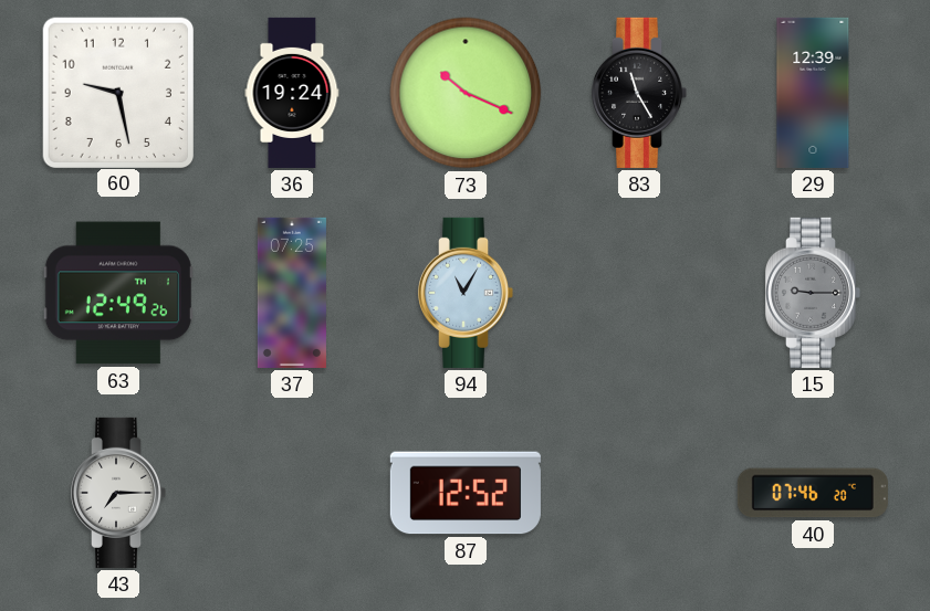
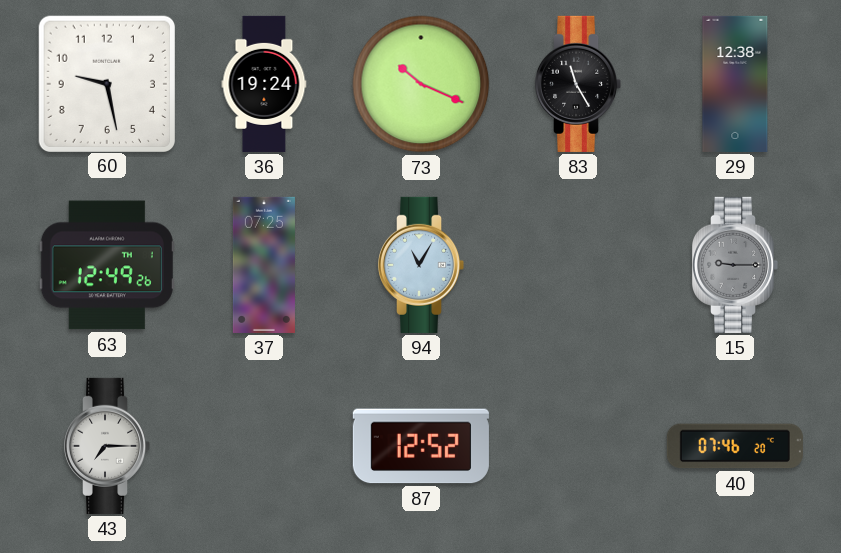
29: 12:39 -> 12:38
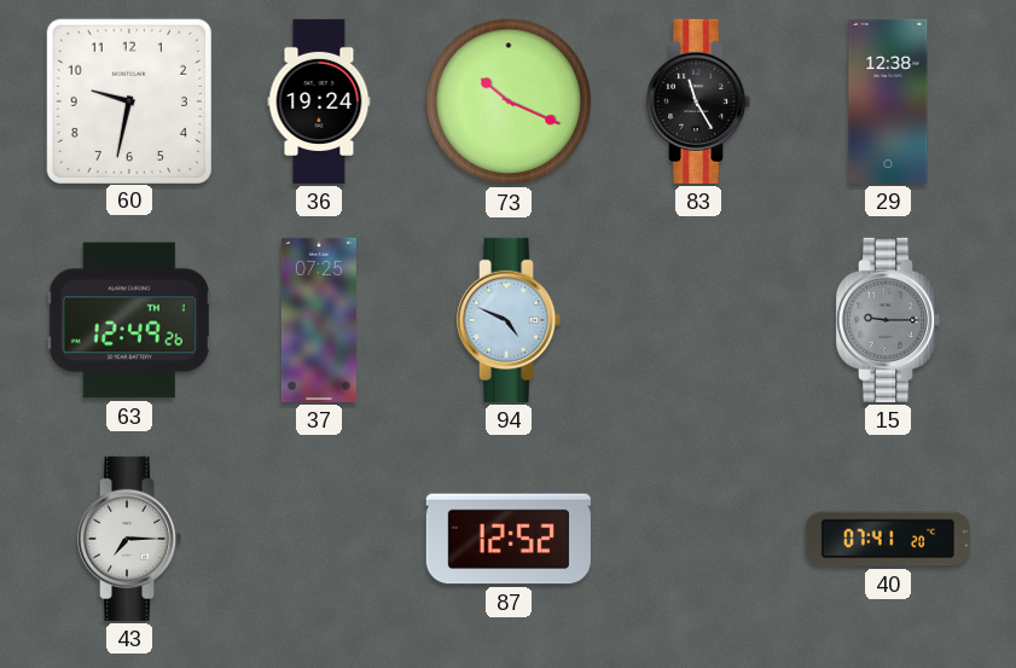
60: 9:28 -> 9:32
94: 11:05 -> 4:49
40: 07:46 -> 07:41
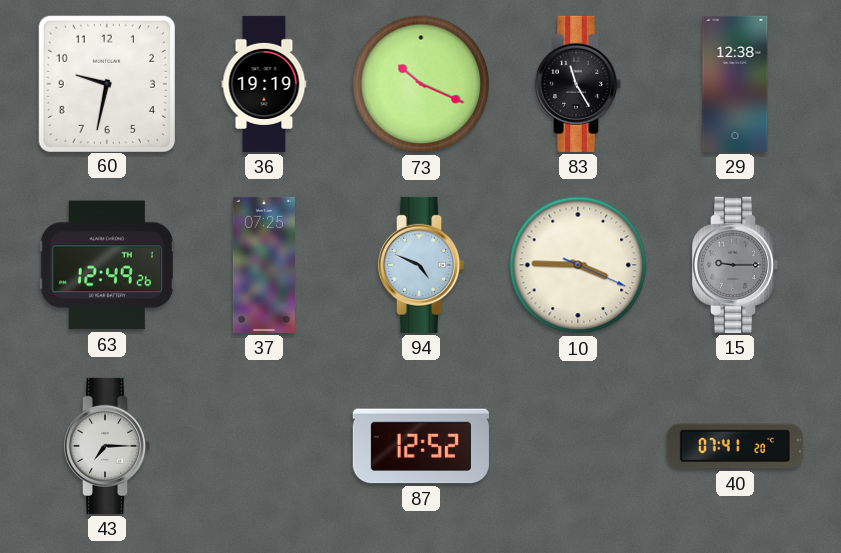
36: 19:24 -> 19:19
10: none -> 3:45
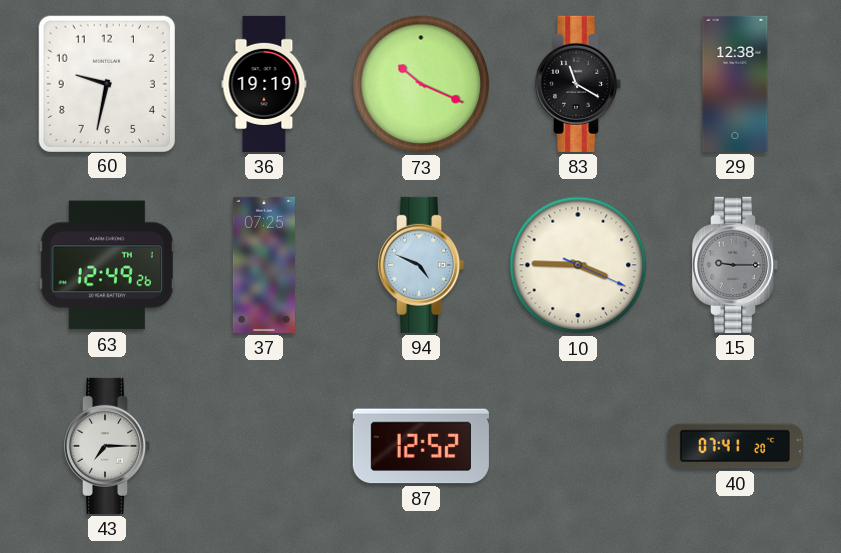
83: 11:25 -> 11:20
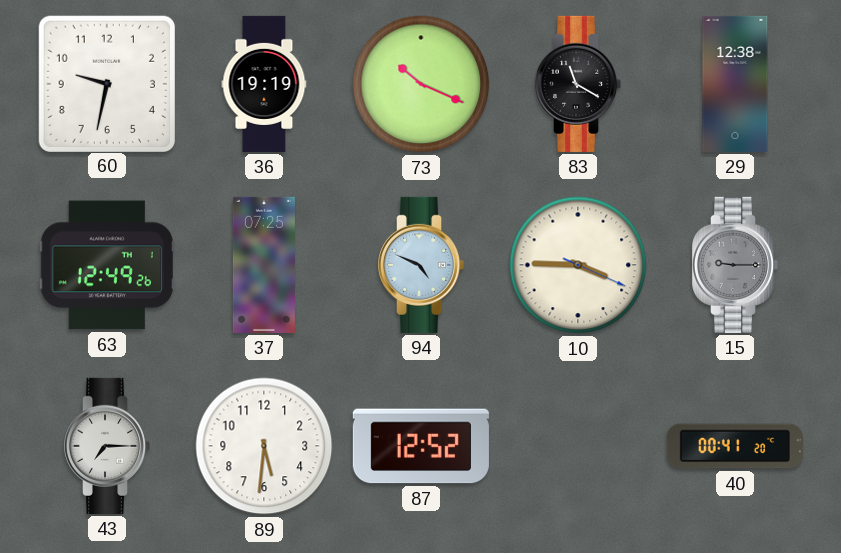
89: none -> 5:31
40: 07:41 -> 00:41
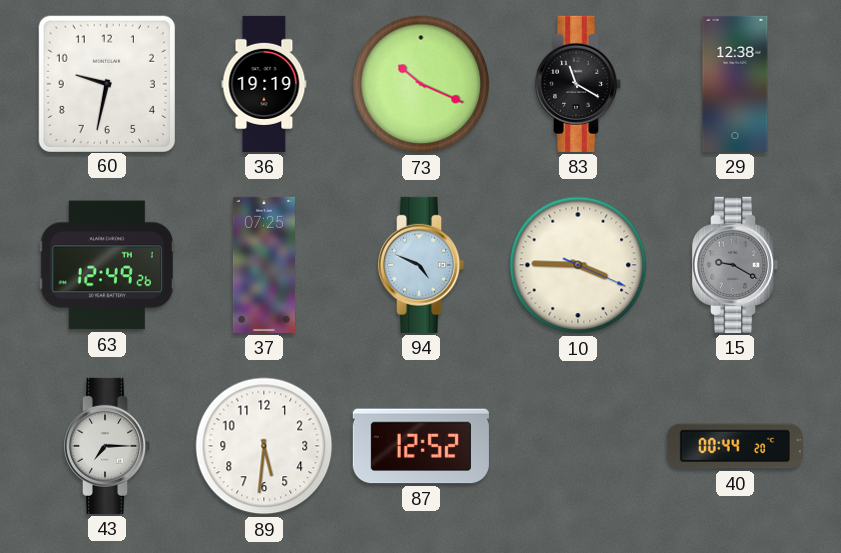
15: 9:15 -> 9:20
40: 00:41 -> 00:44
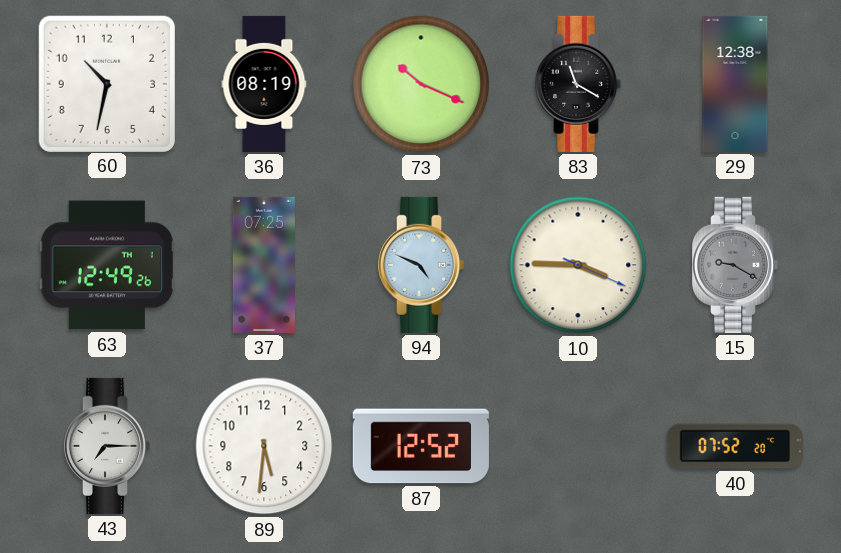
60: 9:32 -> 10:32
36: 19:19 -> 08:19
40: 00:44 -> 07:52
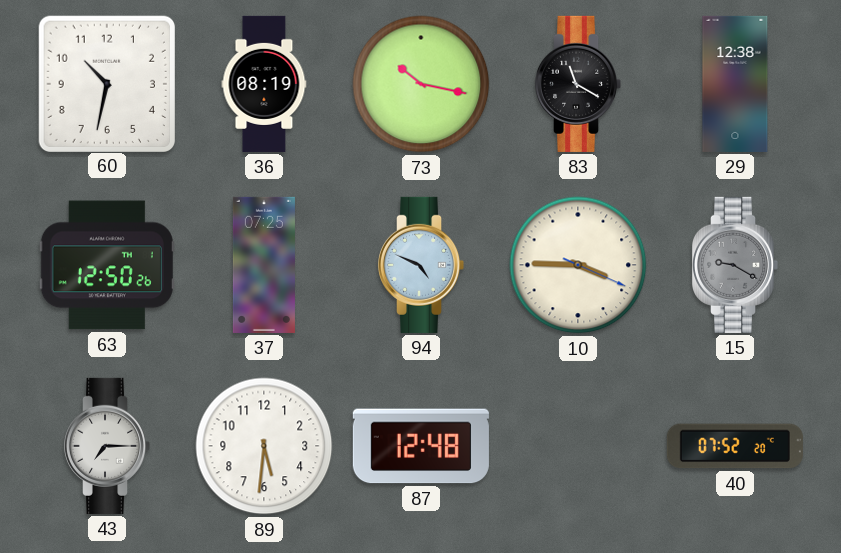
73: 10:19 -> 10:17
63: 12:49 -> 12:50
87: 12:52 -> 12:48
